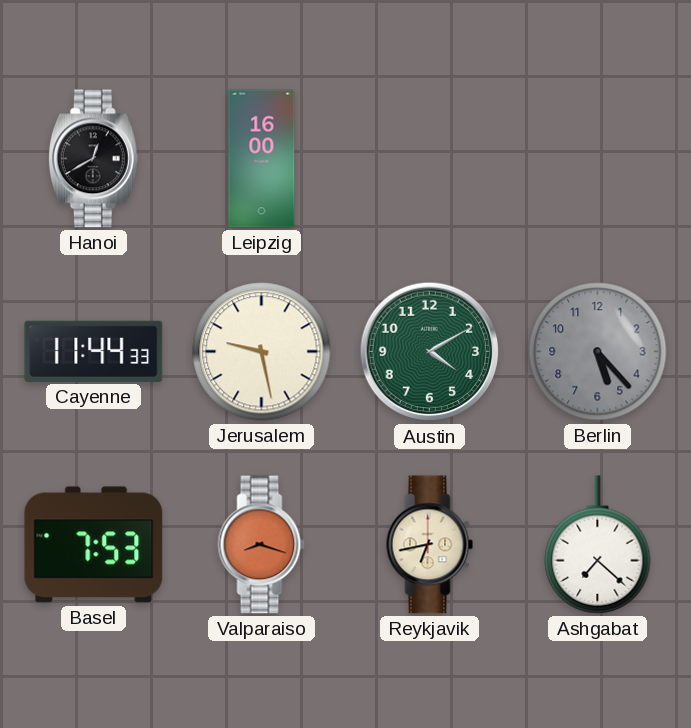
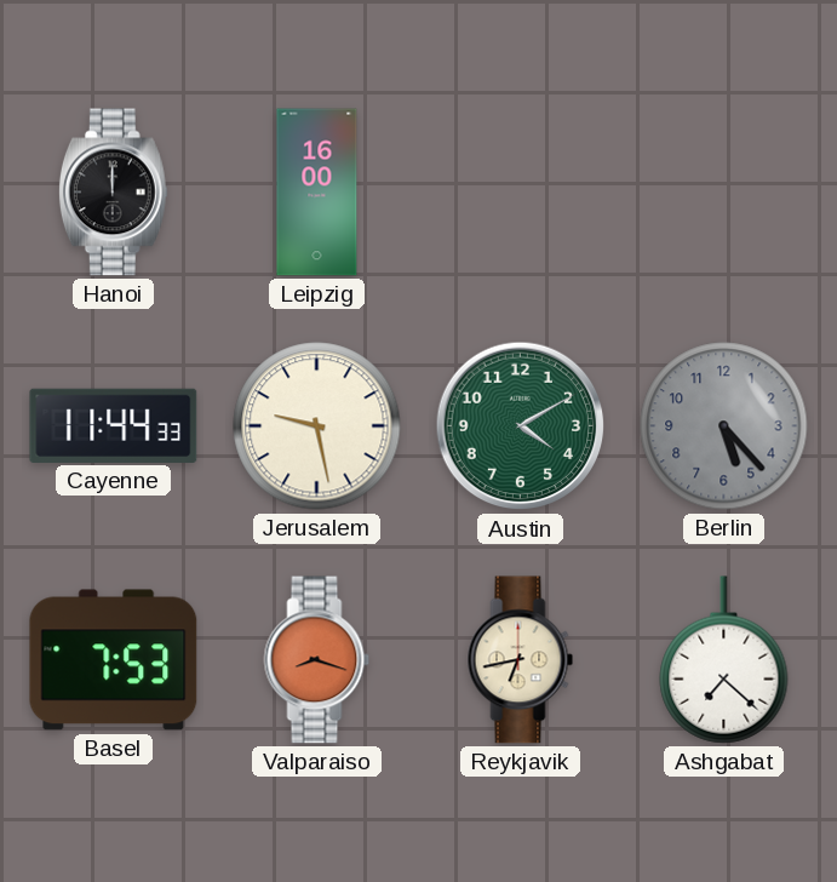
Hanoi: 12:40 -> 12:00
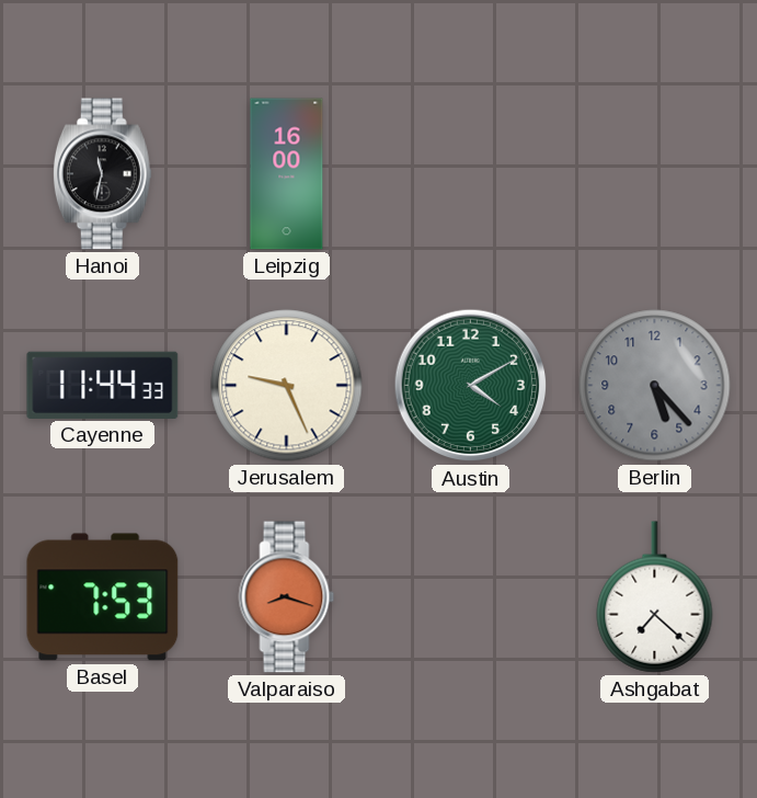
Hanoi: 12:00 -> 11:32
Jerusalem: 9:28 -> 9:26
Reykjavik: 6:43 -> none
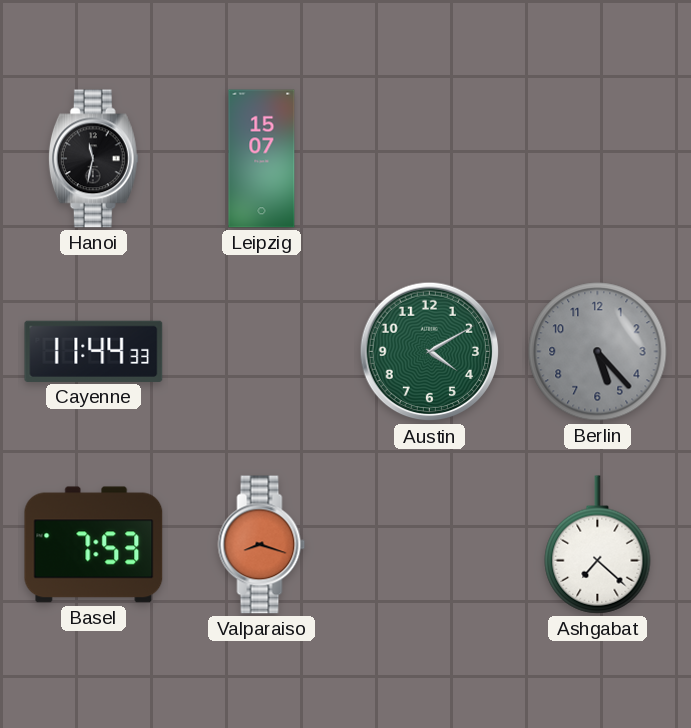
Leipzig: 16:00 -> 15:07
Jerusalem: 9:26 -> none
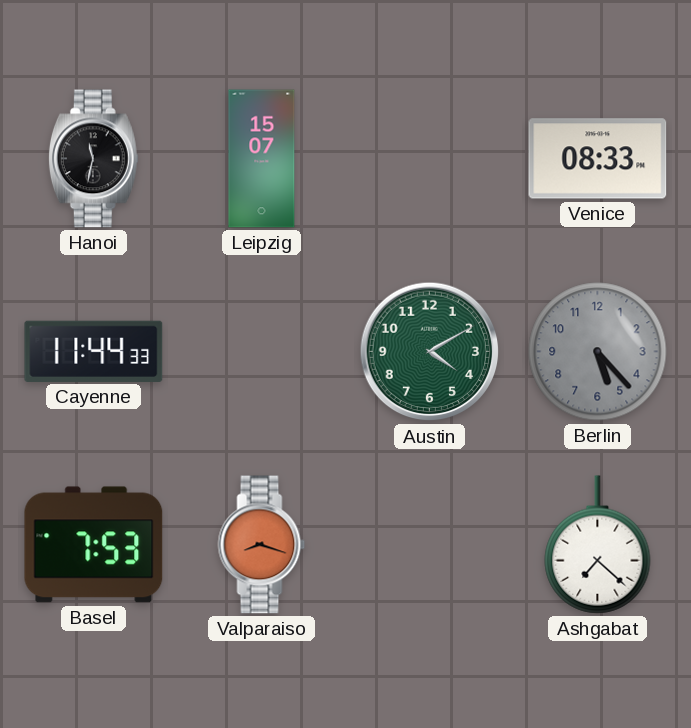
Venice: none -> 08:33
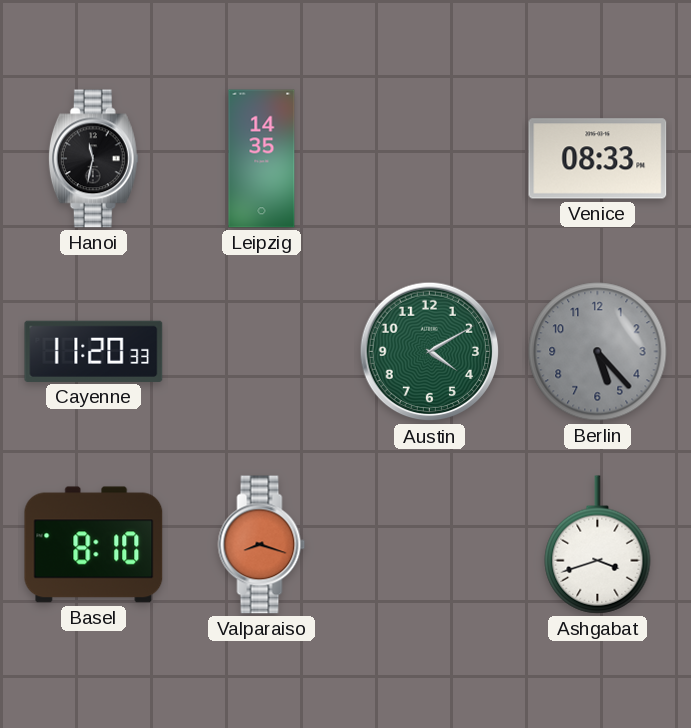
Leipzig: 15:07 -> 14:35
Cayenne: 11:44 -> 11:20
Basel: 7:53 -> 8:10
Ashgabat: 7:22 -> 3:42
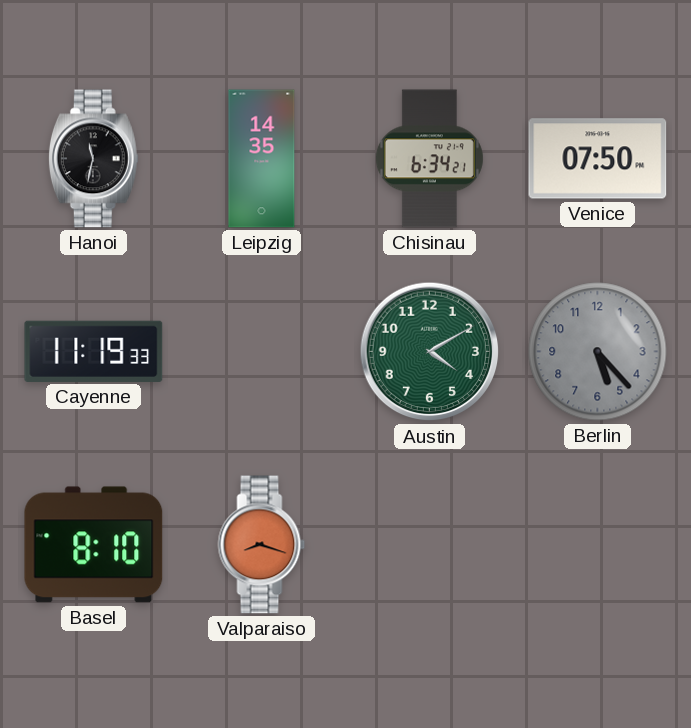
Chisinau: none -> 6:34
Venice: 08:33 -> 07:50
Cayenne: 11:20 -> 11:19
Ashgabat: 3:42 -> none
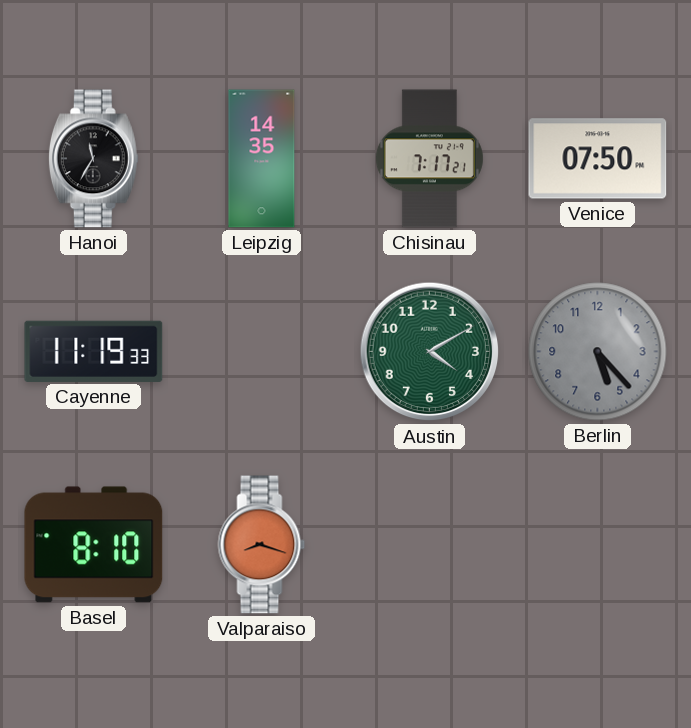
Hanoi: 11:32 -> 11:35
Chisinau: 6:34 -> 7:17
